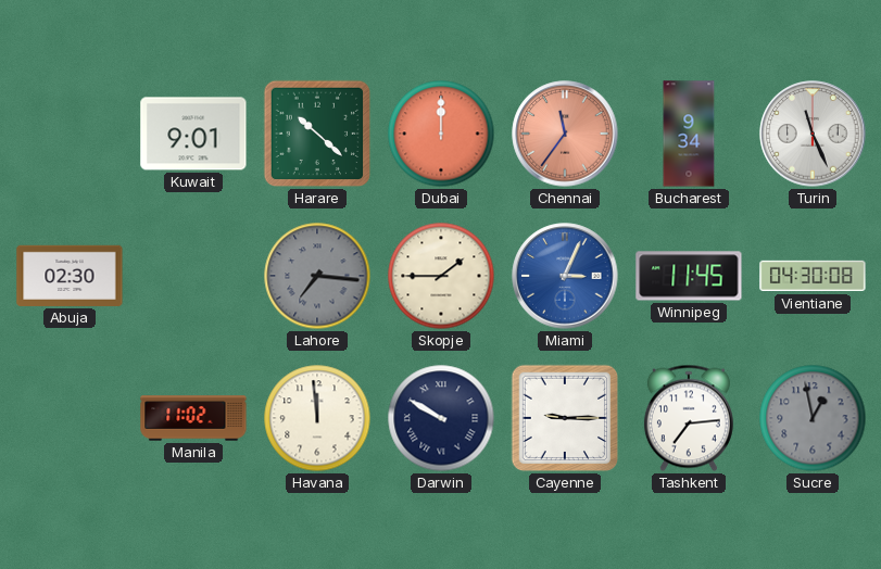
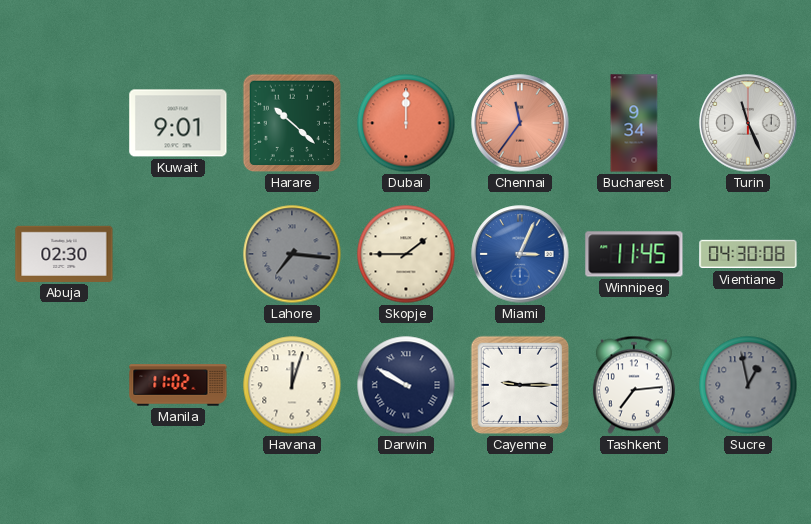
Havana: 11:59 -> 12:03
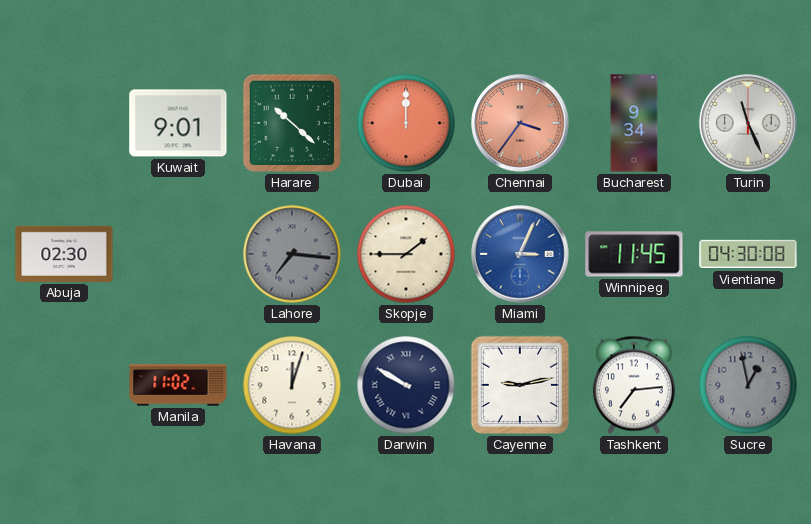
Chennai: 11:36 -> 3:36
Cayenne: 9:15 -> 9:13
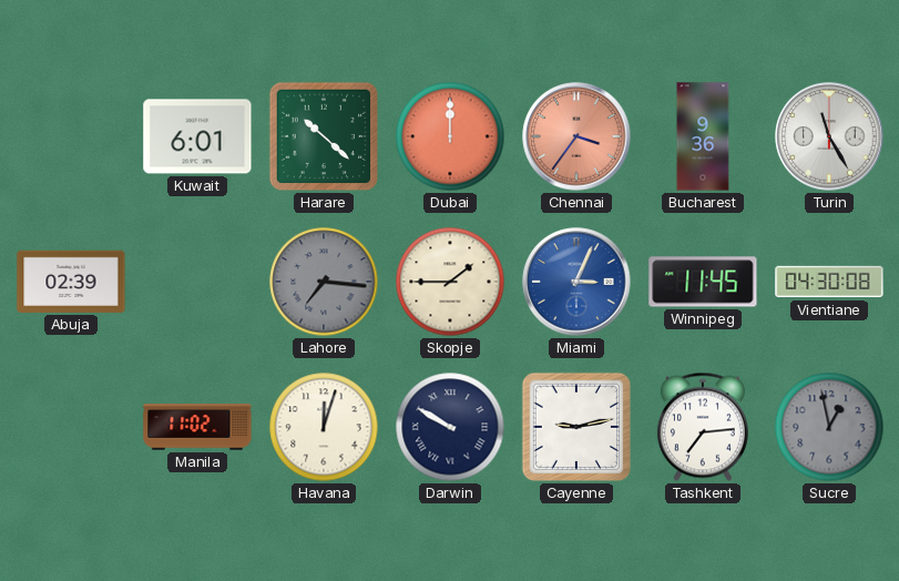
Kuwait: 9:01 -> 6:01
Bucharest: 9:34 -> 9:36
Turin: 11:26 -> 11:25
Abuja: 02:30 -> 02:39
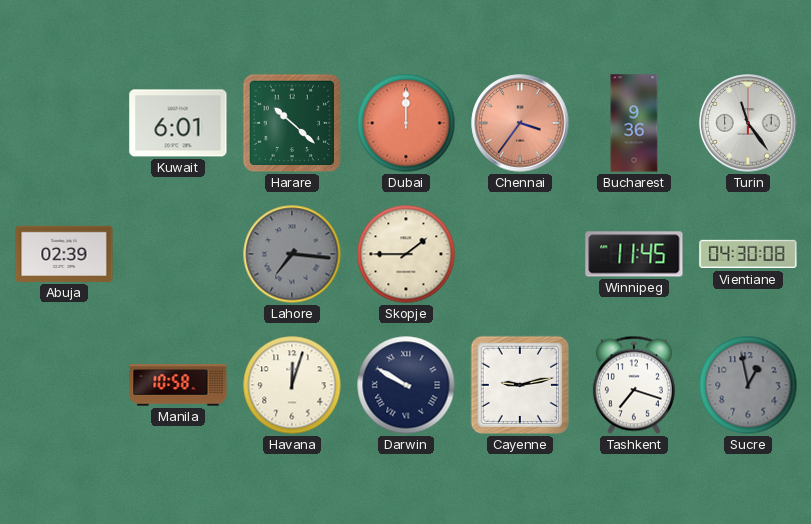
Turin: 11:25 -> 11:24
Miami: 3:04 -> none
Manila: 11:02 -> 10:58
Tashkent: 7:14 -> 7:18
